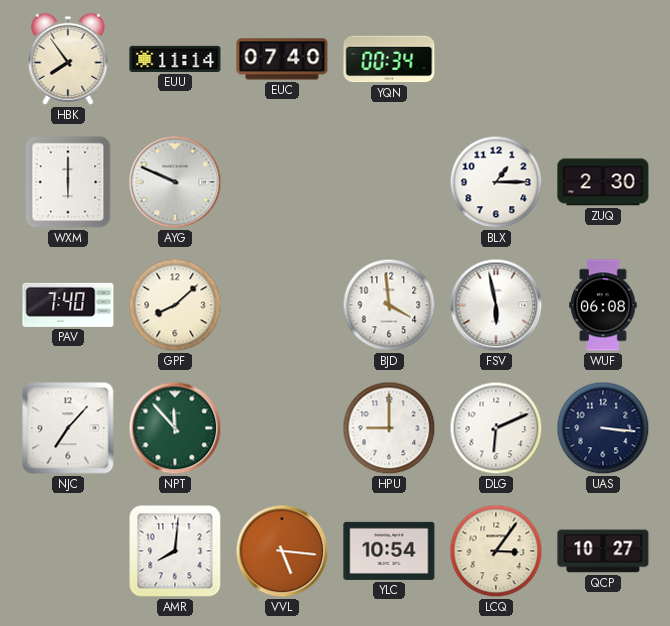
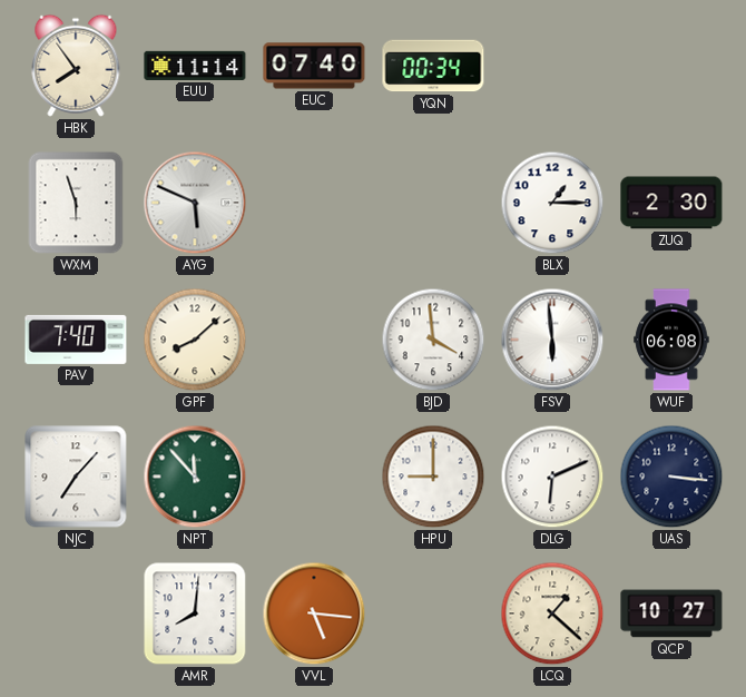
WXM: 6:00 -> 5:57
AYG: 9:49 -> 5:49
FSV: 5:58 -> 5:59
YLC: 10:54 -> none
LCQ: 3:06 -> 1:22
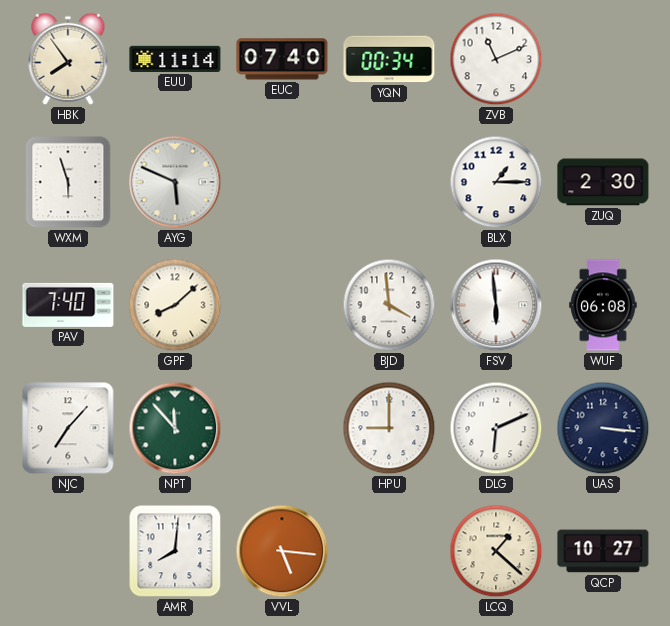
ZVB: none -> 11:11
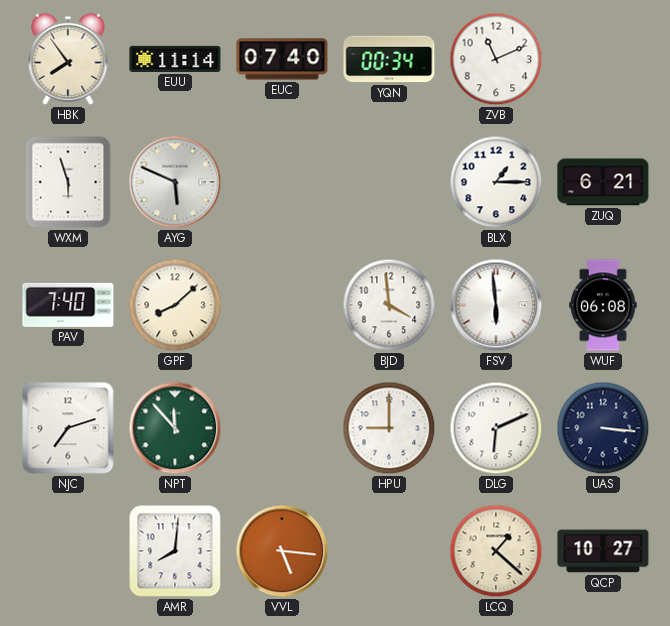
ZUQ: 2:30 -> 6:21
NJC: 7:07 -> 7:12
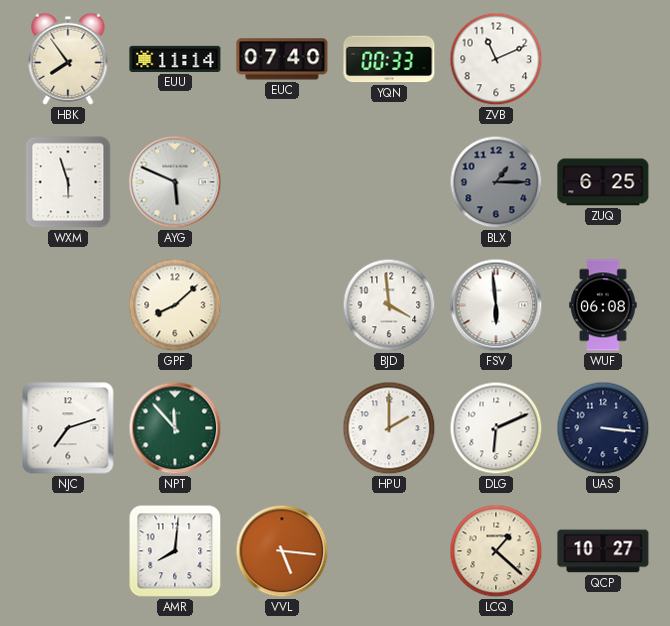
YQN: 00:34 -> 00:33
BLX dial: white -> grey
ZUQ: 6:21 -> 6:25
PAV: 7:40 -> none
HPU: 9:00 -> 2:00
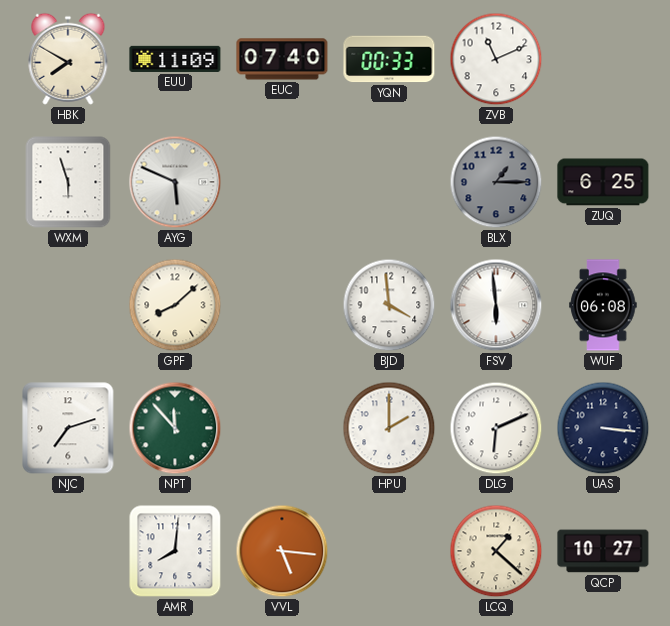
HBK: 7:54 -> 7:50
EUU: 11:14 -> 11:09
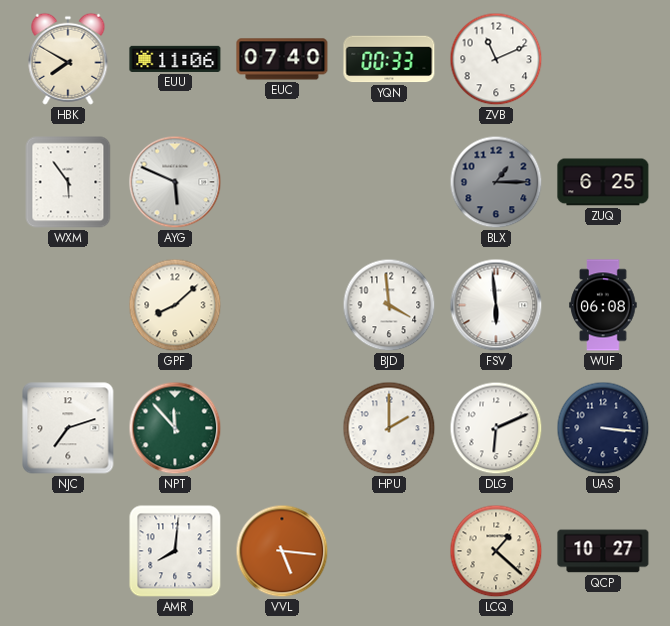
EUU: 11:09 -> 11:06
WXM: 5:57 -> 5:54
